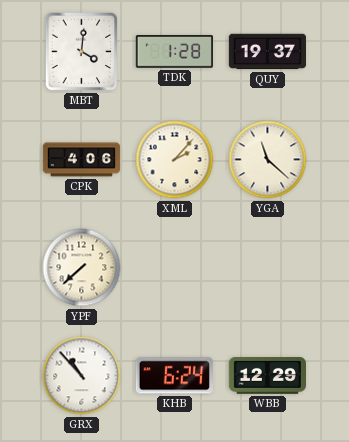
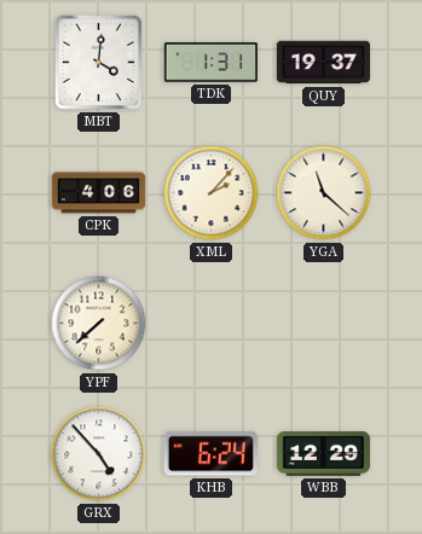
TDK: 1:28 -> 1:31
GRX: 10:53 -> 4:53
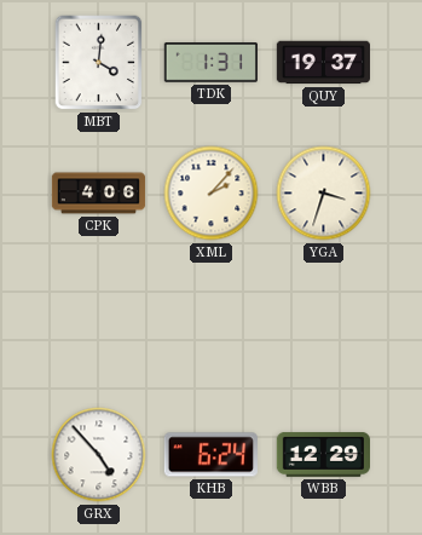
YGA: 11:22 -> 3:33
YPF: 7:38 -> none
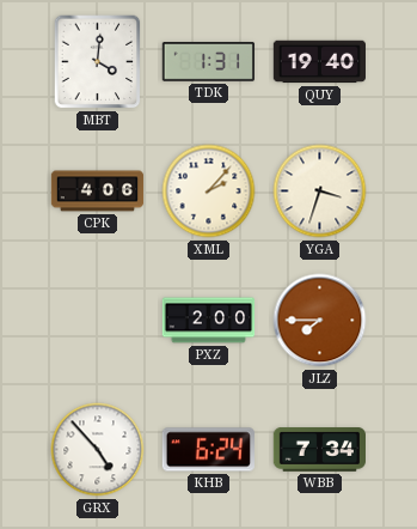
QUY: 19:37 -> 19:40
PXZ: none -> 2:00
JLZ: none -> 7:45
WBB: 12:29 -> 7:34
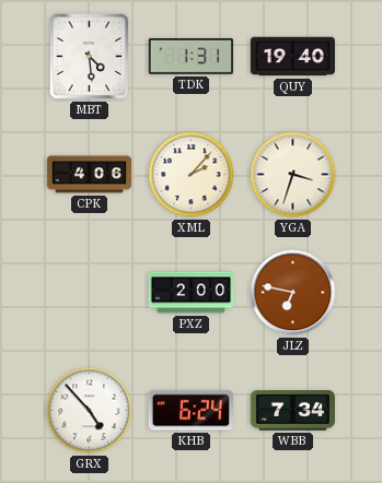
MBT: 4:01 -> 4:29
JLZ: 7:45 -> 6:47
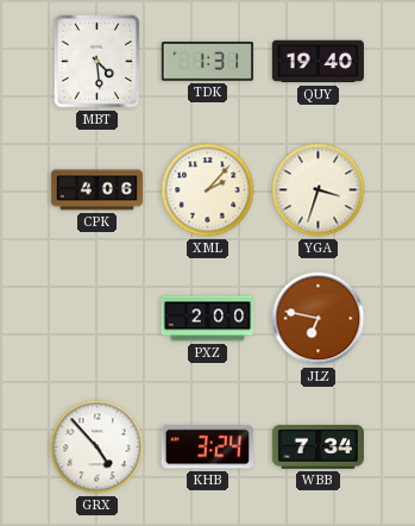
KHB: 6:24 -> 3:24
